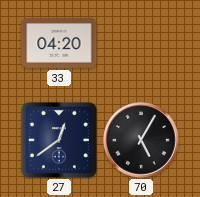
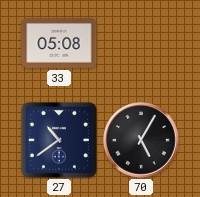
33: 04:20 -> 05:08
27: 12:39 -> 10:39
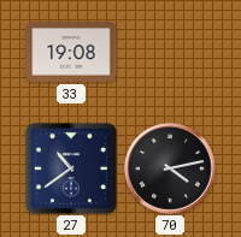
33: 05:08 -> 19:08
70: 5:05 -> 4:13
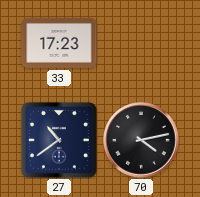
33: 19:08 -> 17:23
